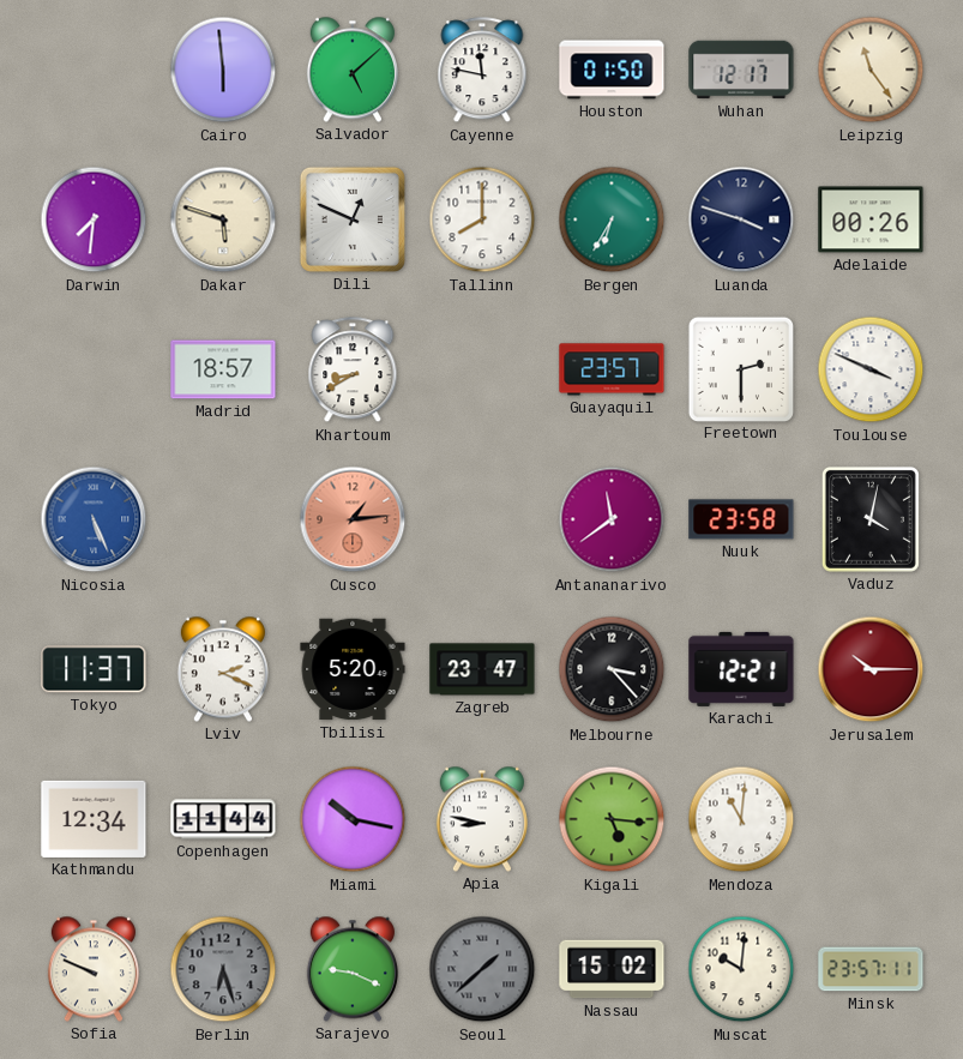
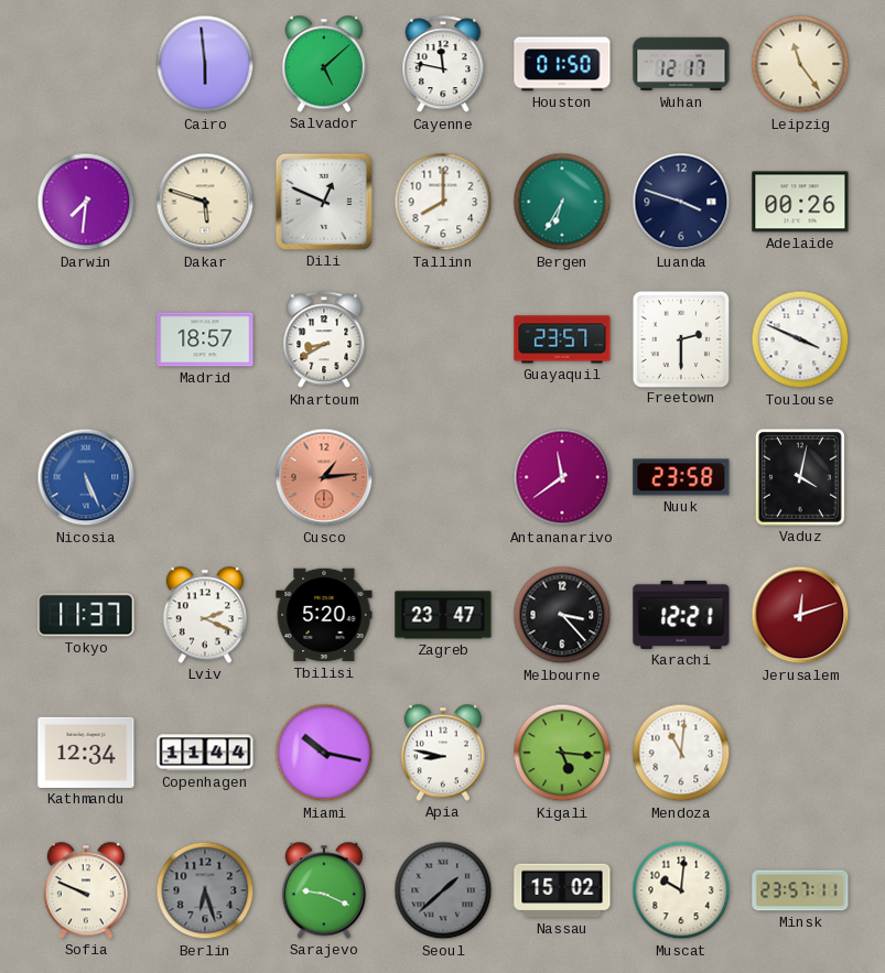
Jerusalem: 10:15 -> 12:12
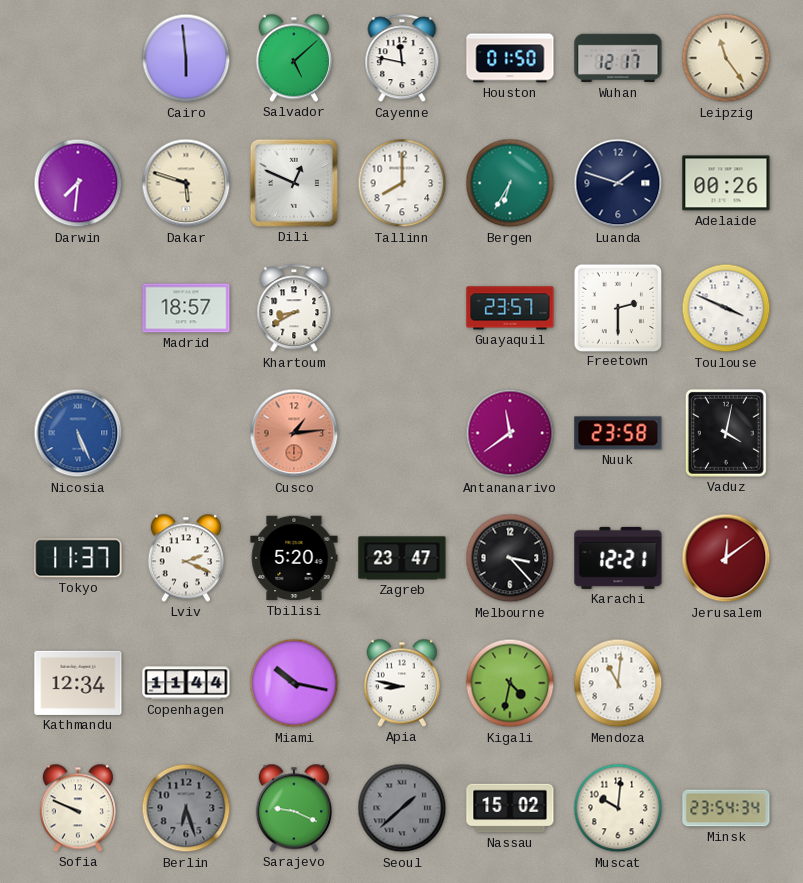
Luanda: 3:48 -> 1:48
Jerusalem: 12:12 -> 12:09
Kigali: 5:16 -> 4:32
Minsk: 23:57 -> 23:54
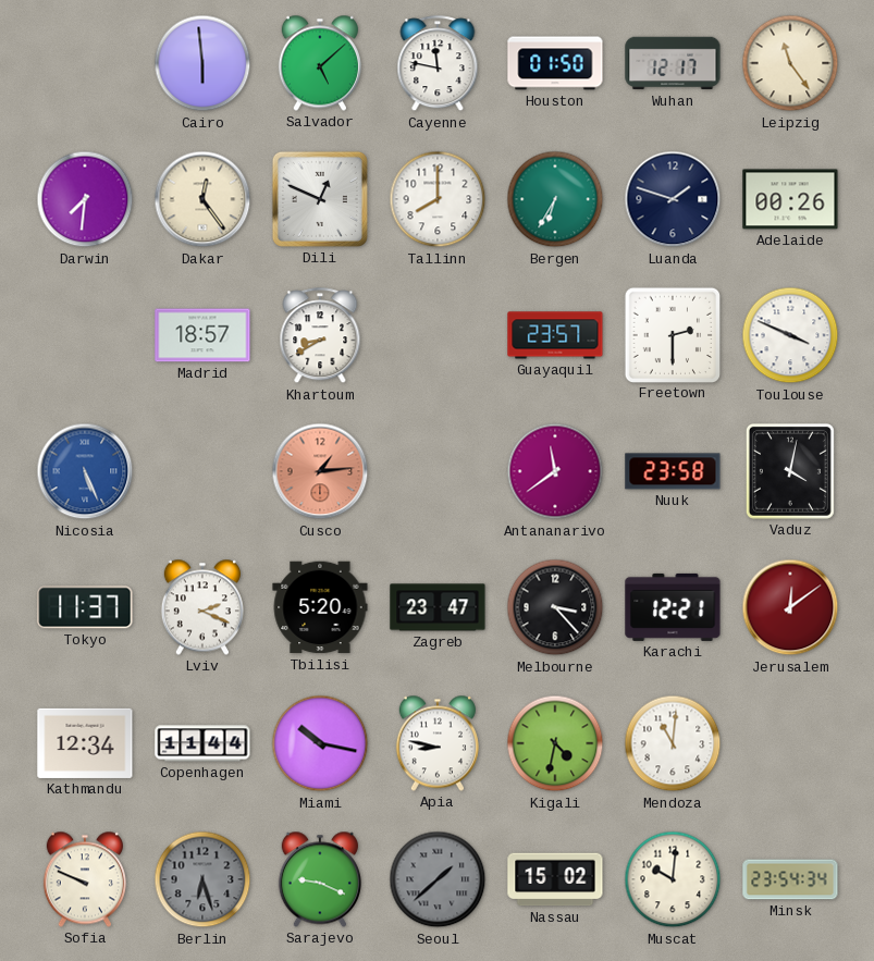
Dakar: 5:48 -> 12:24
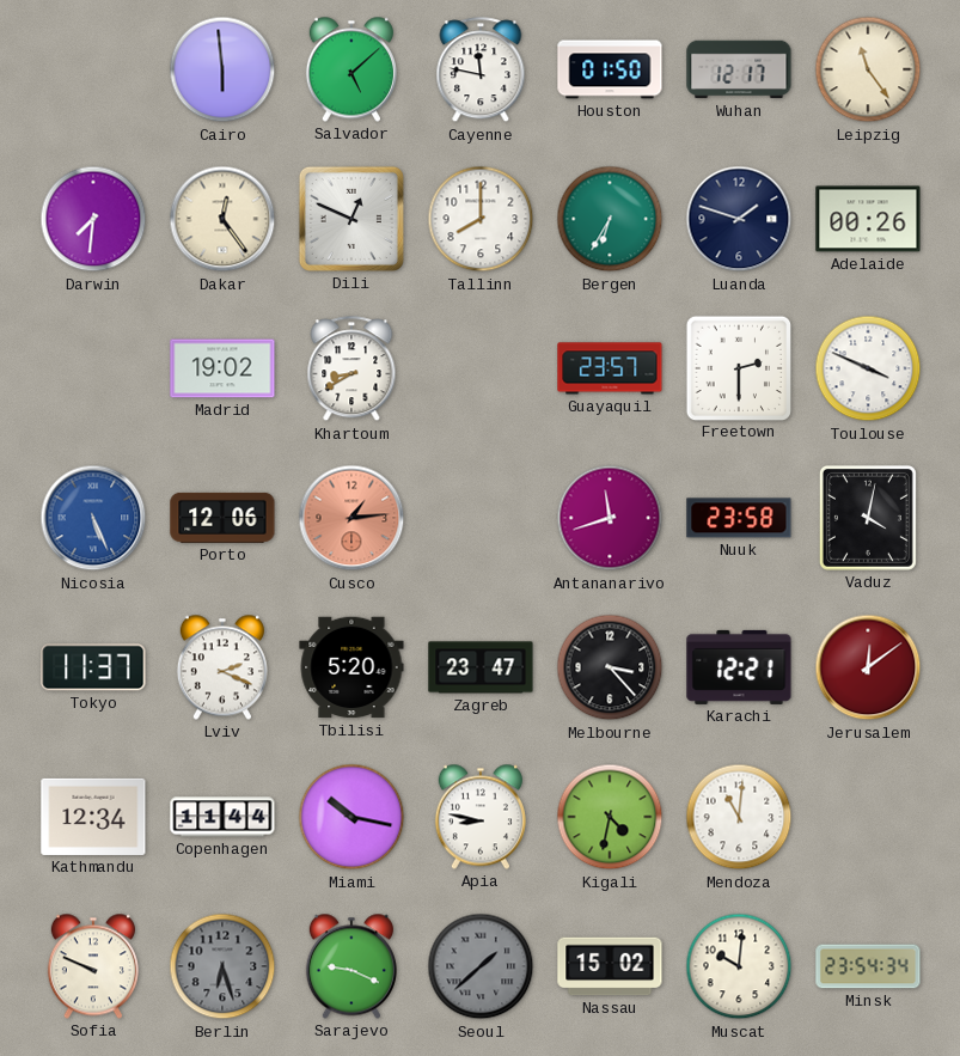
Madrid: 18:57 -> 19:02
Porto: none -> 12:06
Antananarivo: 11:39 -> 11:42
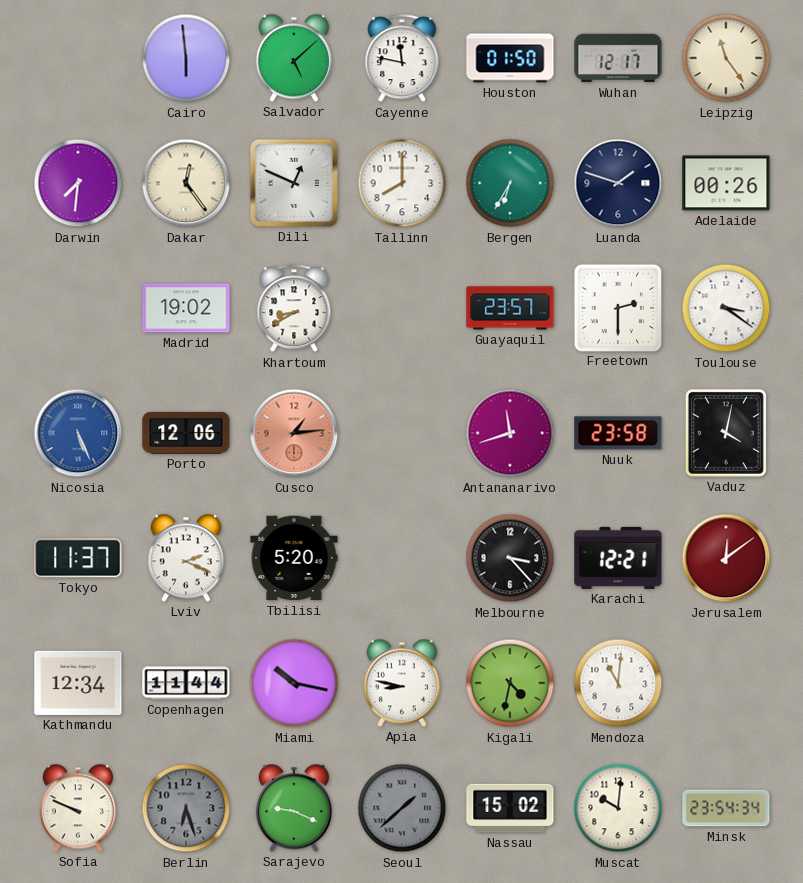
Toulouse: 3:49 -> 3:21
Zagreb: 23:47 -> none
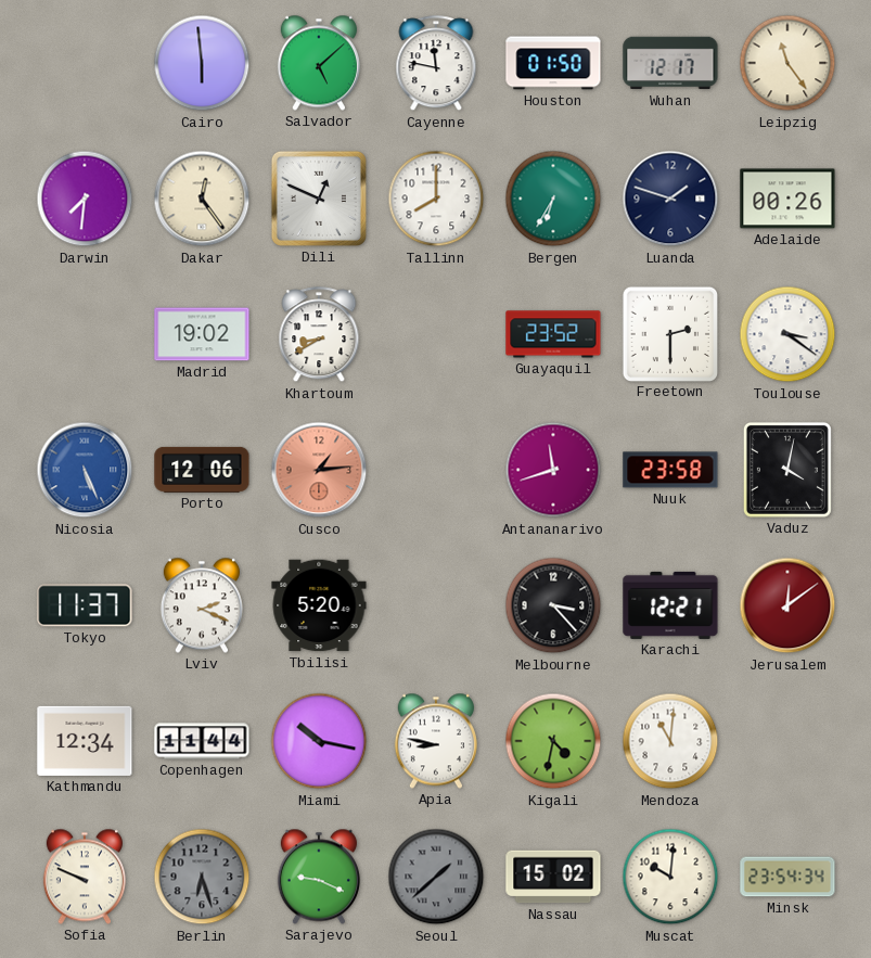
Guayaquil: 23:57 -> 23:52
